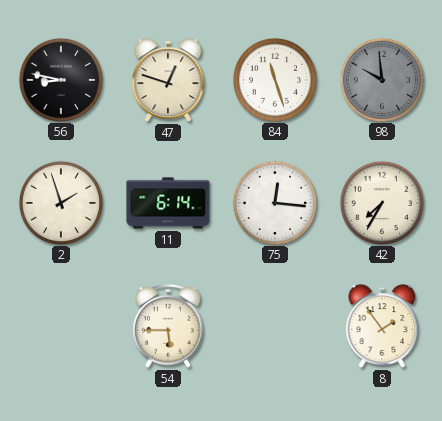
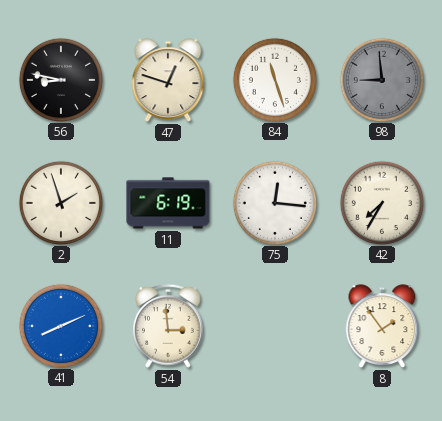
98: 9:59 -> 8:59
11: 6:14 -> 6:19
41: none -> 8:11
54: 5:45 -> 2:59
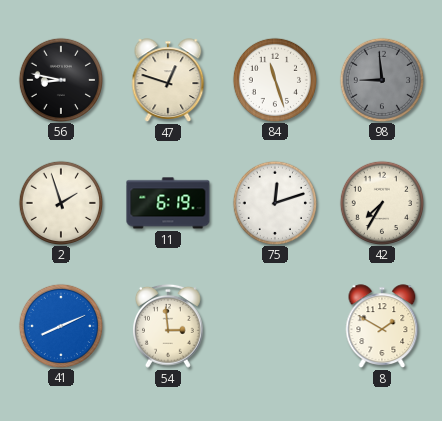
75: 12:16 -> 12:12
8: 1:54 -> 1:50
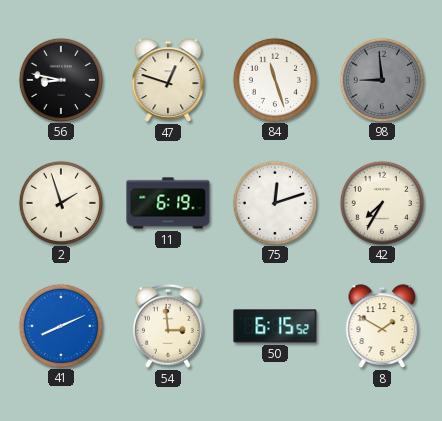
50: none -> 6:15
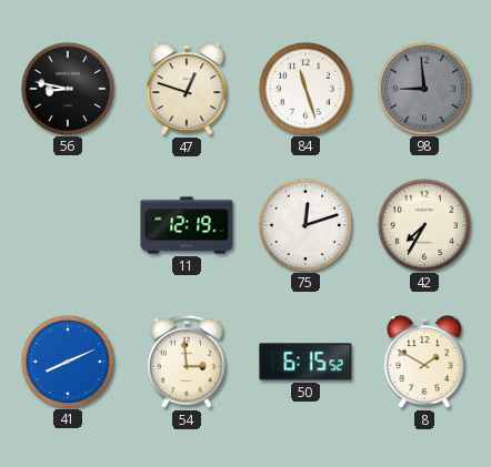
2: 1:57 -> none
11: 6:19 -> 12:19
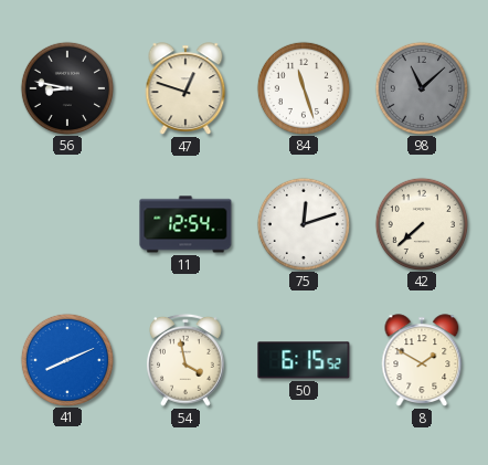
98: 8:59 -> 11:08
11: 12:19 -> 12:54
42: 7:35 -> 7:38
54: 2:59 -> 3:58
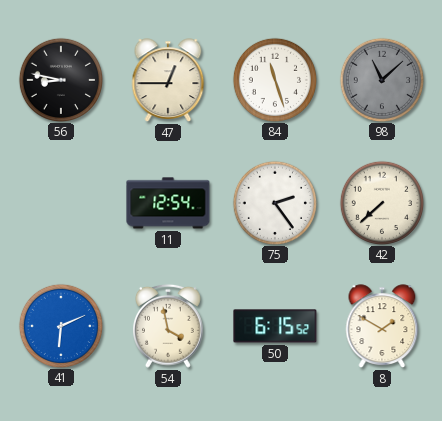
47: 12:48 -> 12:45
75: 12:12 -> 2:24
41: 8:11 -> 6:11
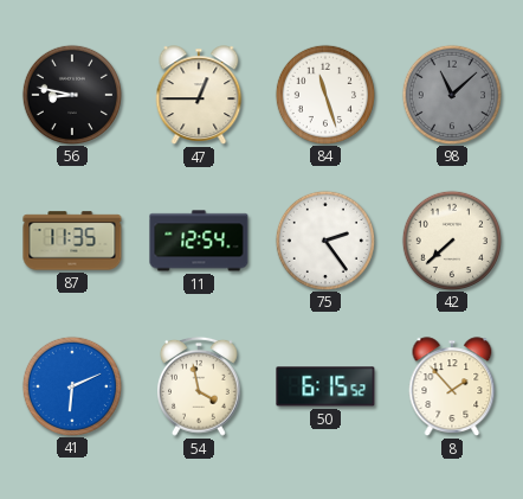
87: none -> 11:35
8: 1:50 -> 1:53
